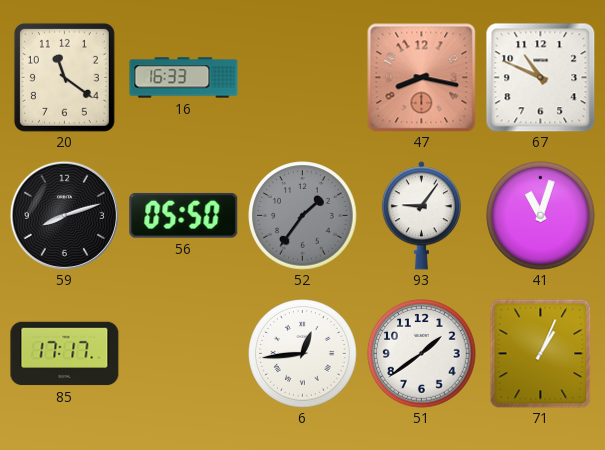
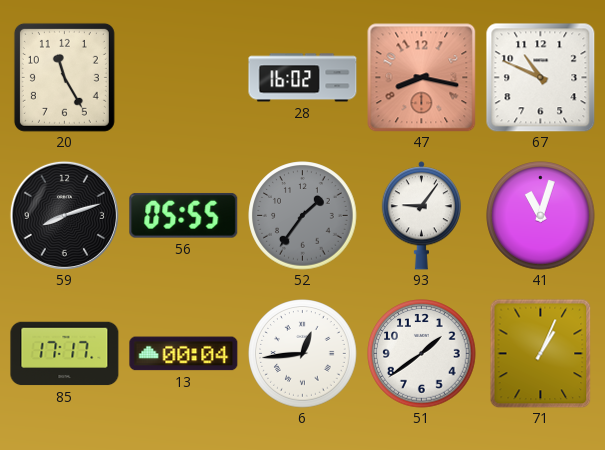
20: 11:21 -> 11:25
16: 16:33 -> none
28: none -> 16:02
56: 05:50 -> 05:55
13: none -> 00:04
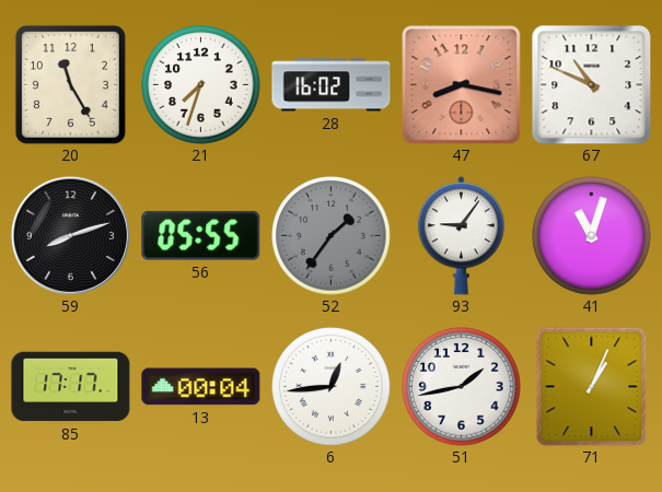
21: none -> 7:33
51: 1:39 -> 1:43
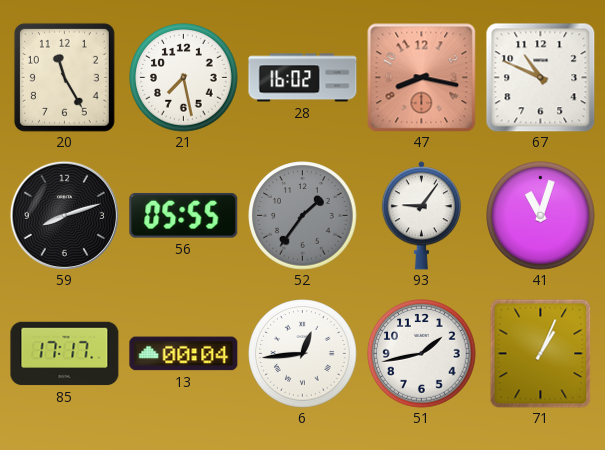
21: 7:33 -> 7:28
